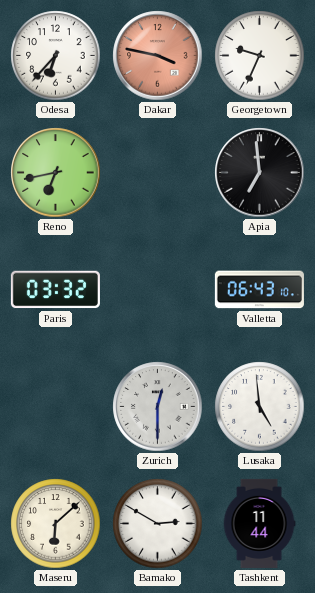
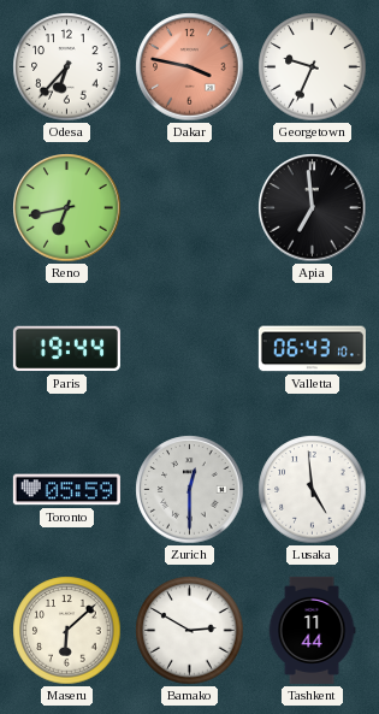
Paris: 03:32 -> 19:44
Toronto: none -> 05:59
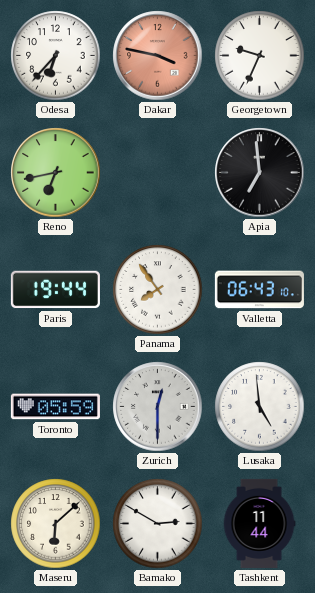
Panama: none -> 7:54
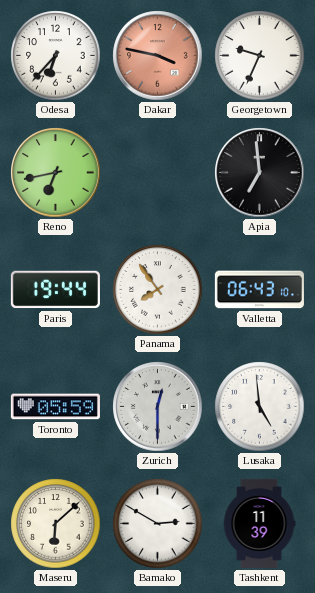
Tashkent: 11:44 -> 11:39
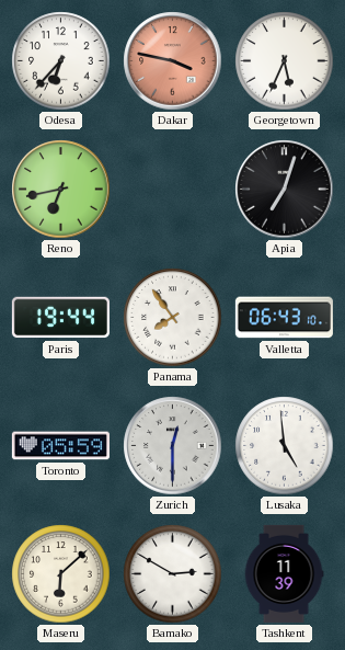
Georgetown: 9:34 -> 5:34
Apia: 6:59 -> 7:03
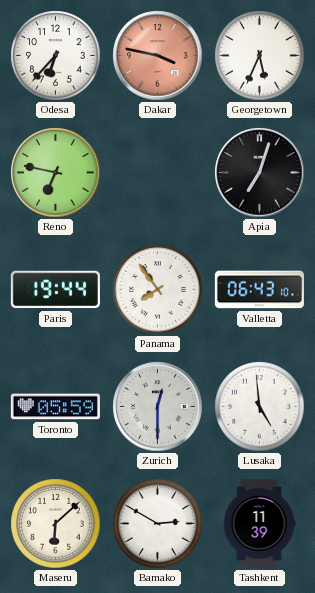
Reno: 6:43 -> 6:47
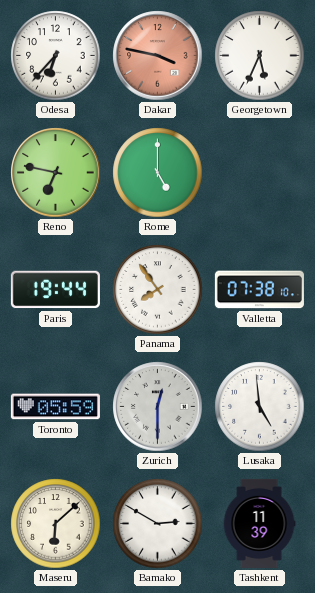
Rome: none -> 5:00
Apia: 7:03 -> none
Valletta: 06:43 -> 07:38
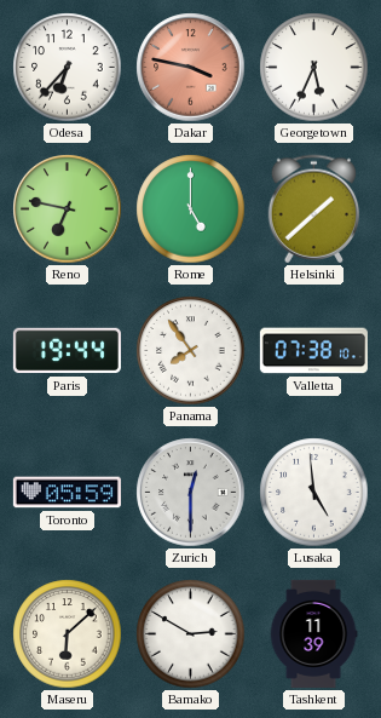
Helsinki: none -> 1:38
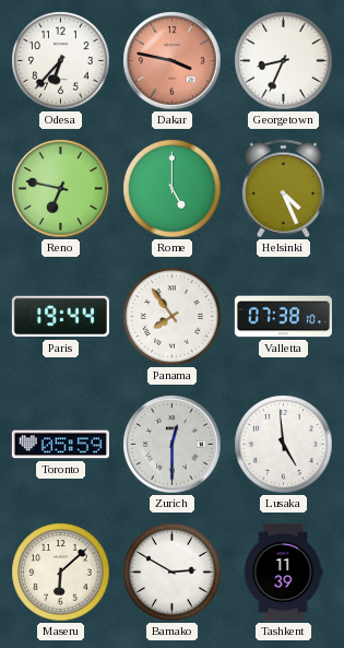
Georgetown: 5:34 -> 8:34
Helsinki: 1:38 -> 4:26
